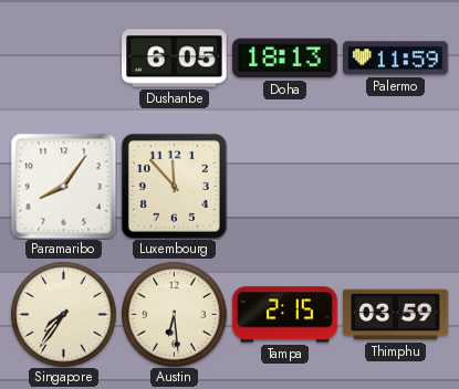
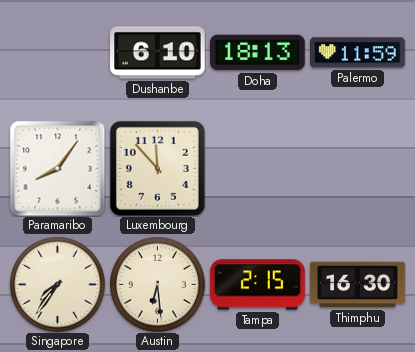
Dushanbe: 6:05 -> 6:10
Thimphu: 03:59 -> 16:30
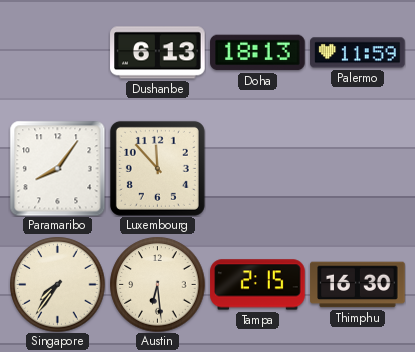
Dushanbe: 6:10 -> 6:13
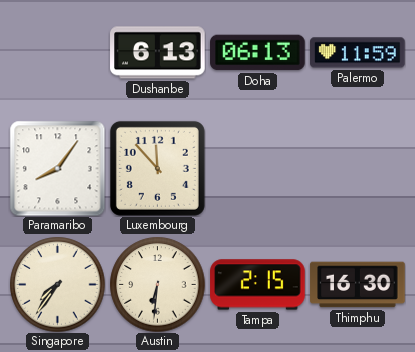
Doha: 18:13 -> 06:13
Austin: 6:29 -> 6:31
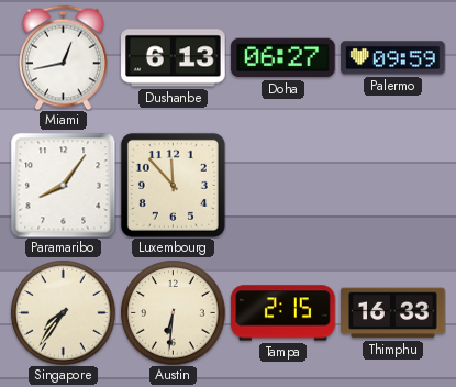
Miami: none -> 12:43
Doha: 06:13 -> 06:27
Palermo: 11:59 -> 09:59
Thimphu: 16:30 -> 16:33
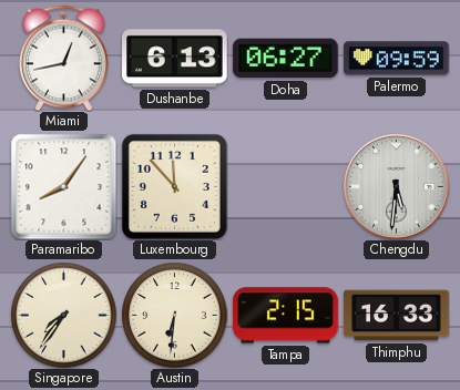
Chengdu: none -> 5:31
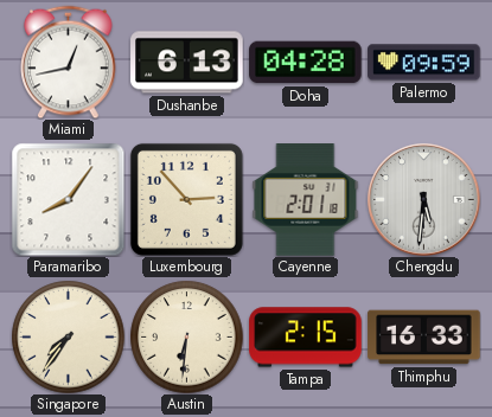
Doha: 06:27 -> 04:28
Luxembourg: 11:53 -> 2:53
Cayenne: none -> 2:01
